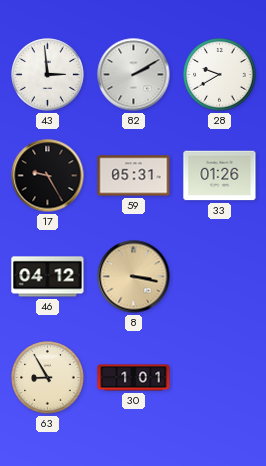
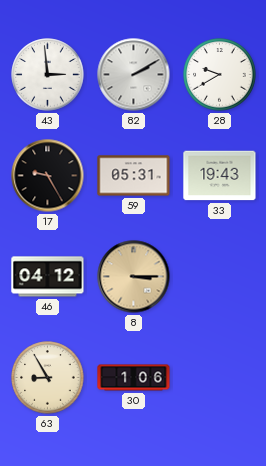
33: 01:26 -> 19:43
8: 3:17 -> 3:15
30: 1:01 -> 1:06
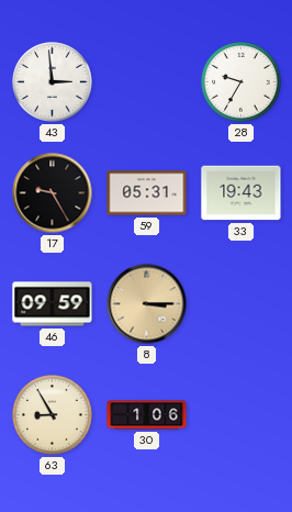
82: 2:10 -> none
28: 9:40 -> 9:35
46: 04:12 -> 09:59
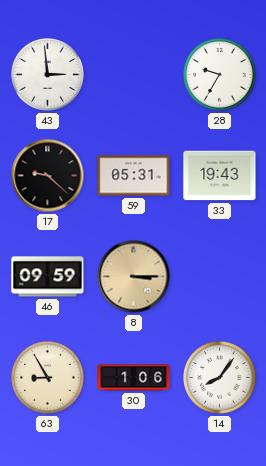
17: 9:25 -> 9:22
14: none -> 8:06
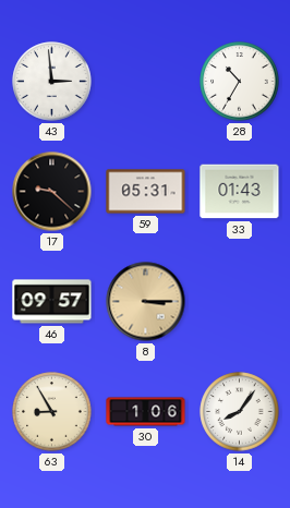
28: 9:35 -> 10:35
33: 19:43 -> 01:43
46: 09:59 -> 09:57
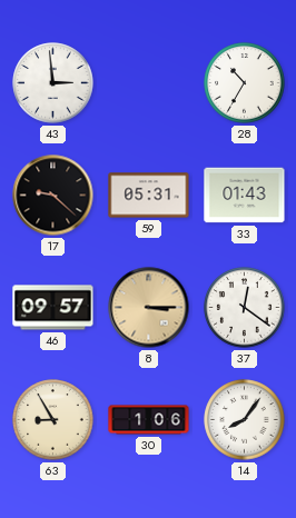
37: none -> 12:21
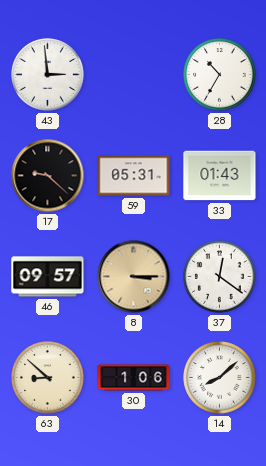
63: 8:55 -> 8:52
14: 8:06 -> 8:08
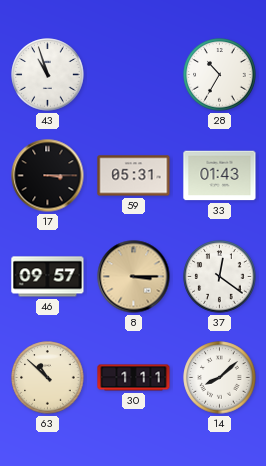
43: 2:59 -> 10:57
17: 9:22 -> 3:15
63: 8:52 -> 10:52
30: 1:06 -> 1:11
